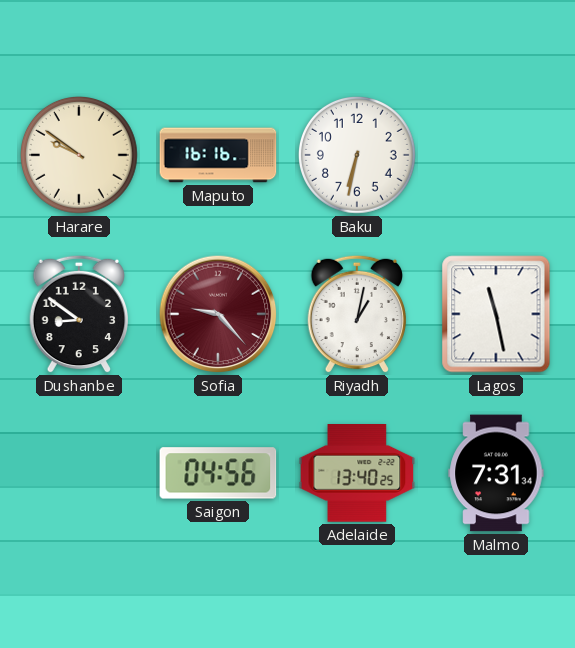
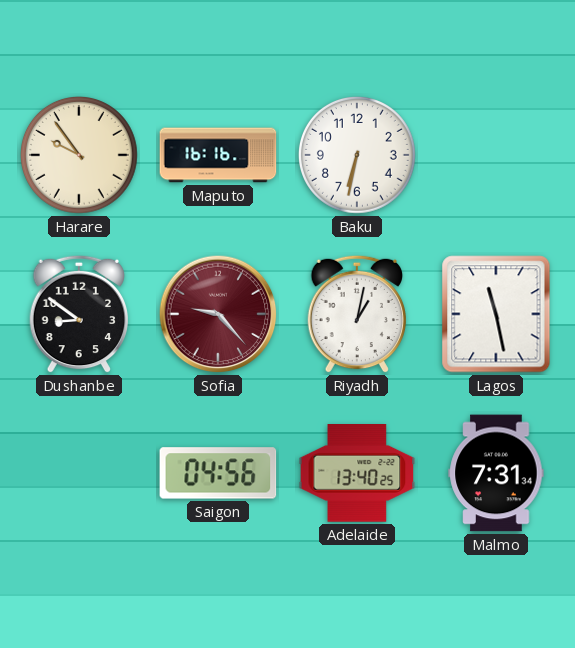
Harare: 9:51 -> 9:54
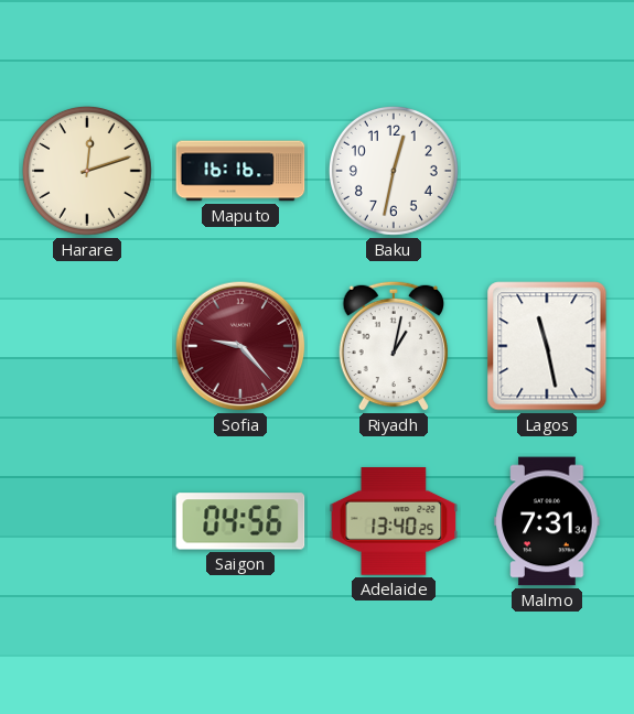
Harare: 9:54 -> 12:12
Baku: 6:32 -> 12:32
Dushanbe: 8:51 -> none
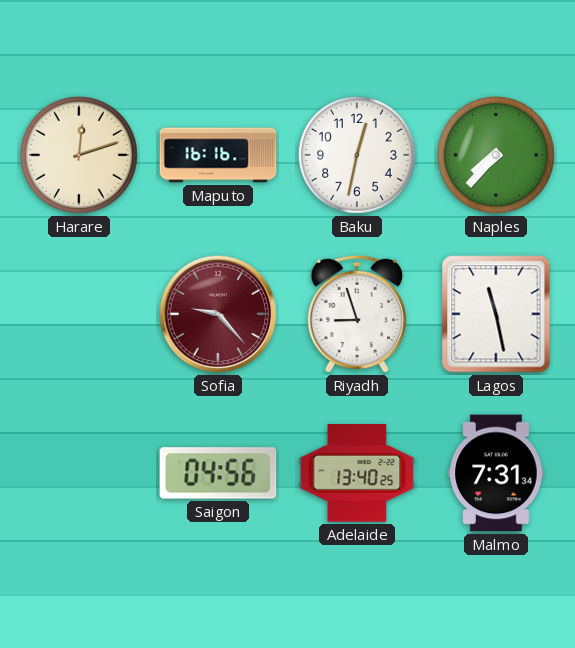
Naples: none -> 7:37
Riyadh: 1:02 -> 8:57
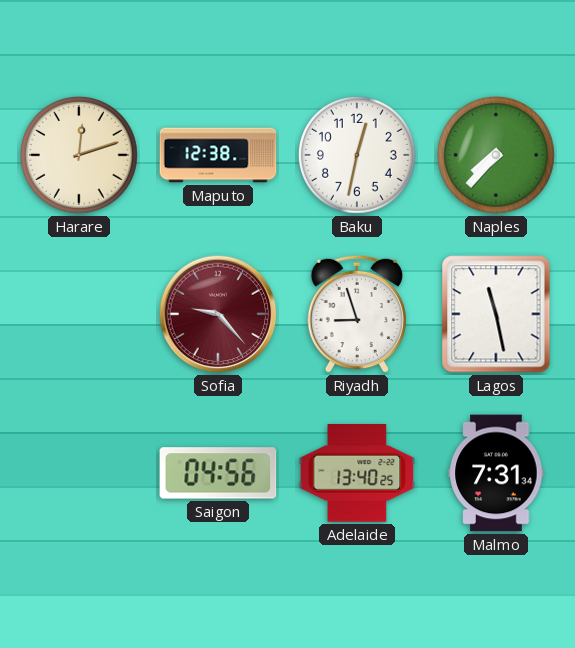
Maputo: 16:16 -> 12:38
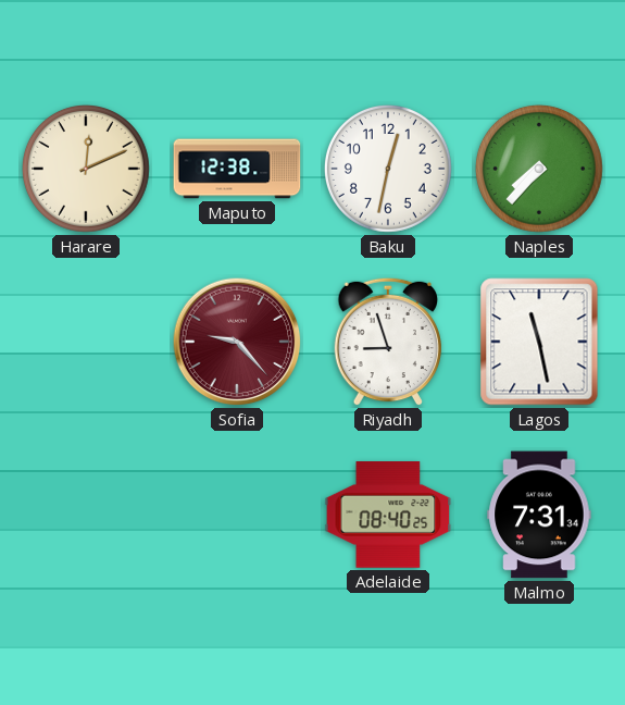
Harare: 12:12 -> 12:11
Saigon: 04:56 -> none
Adelaide: 13:40 -> 08:40
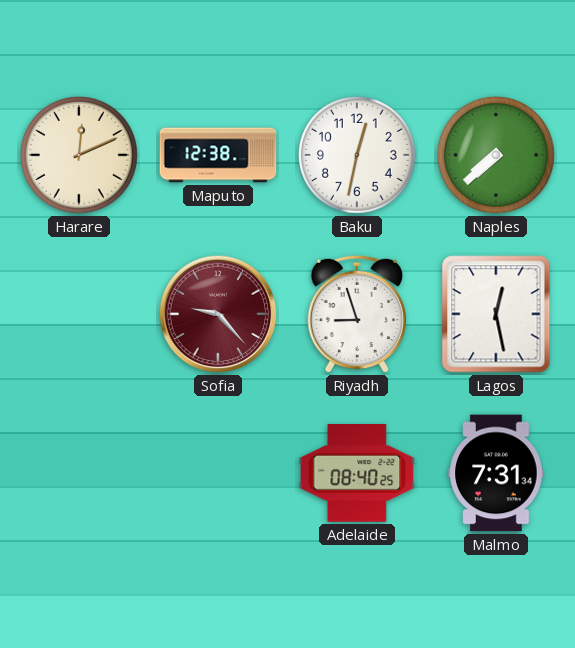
Naples: 7:37 -> 7:38
Lagos: 11:28 -> 12:28
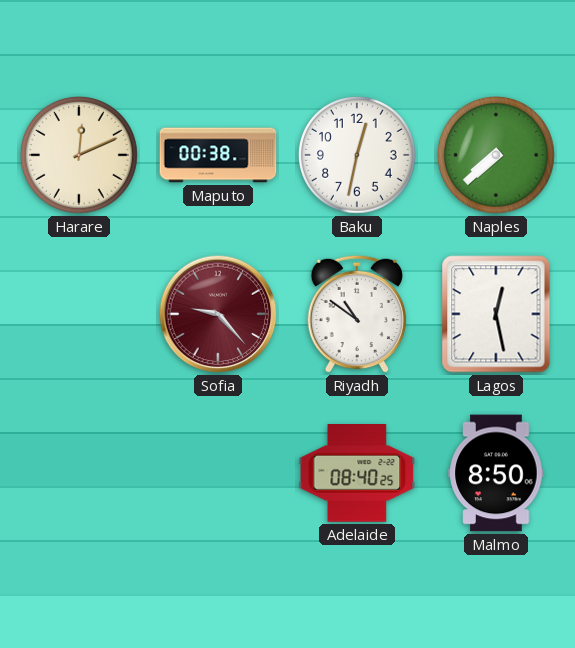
Maputo: 12:38 -> 00:38
Riyadh: 8:57 -> 10:51
Malmo: 7:31 -> 8:50
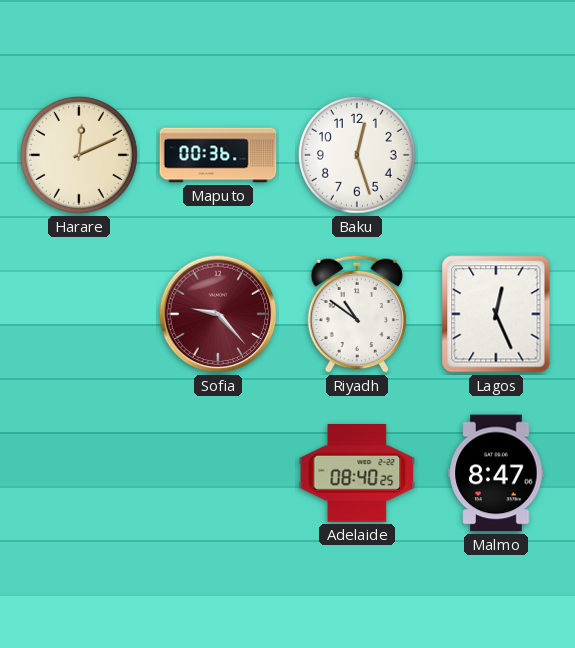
Maputo: 00:38 -> 00:36
Baku: 12:32 -> 12:27
Naples: 7:38 -> none
Lagos: 12:28 -> 12:26
Malmo: 8:50 -> 8:47
